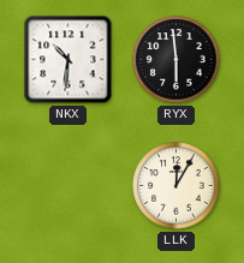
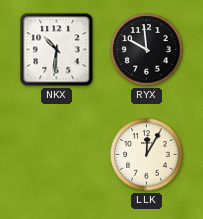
RYX: 5:59 -> 9:59
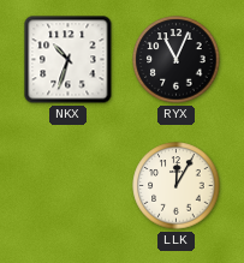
NKX: 10:31 -> 10:33
RYX: 9:59 -> 11:04
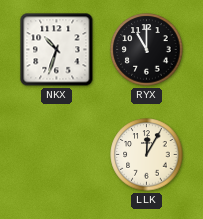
RYX: 11:04 -> 11:00
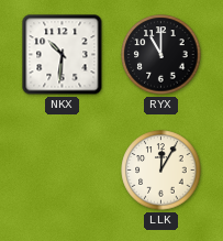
NKX: 10:33 -> 10:31
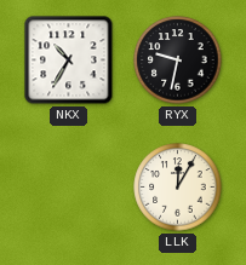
NKX: 10:31 -> 10:35
RYX: 11:00 -> 9:32
